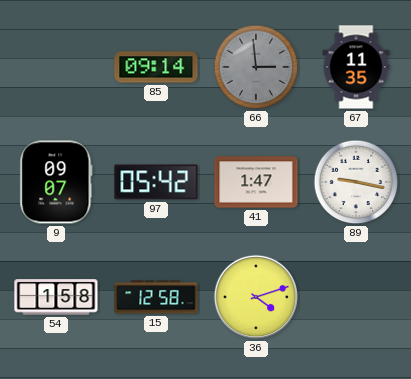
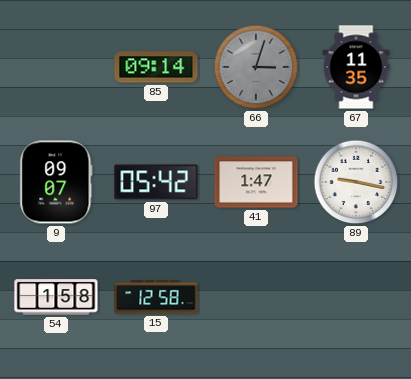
66: 2:59 -> 3:03
36: 4:12 -> none
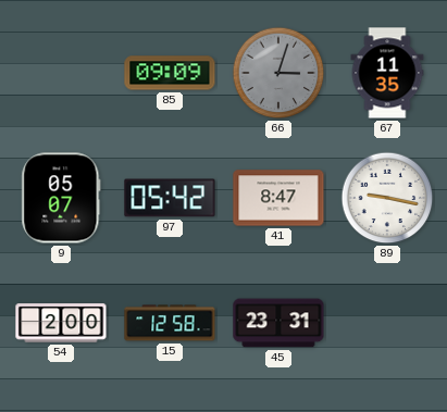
85: 09:14 -> 09:09
9: 09:07 -> 05:07
41: 1:47 -> 8:47
54: 1:58 -> 2:00
45: none -> 23:31
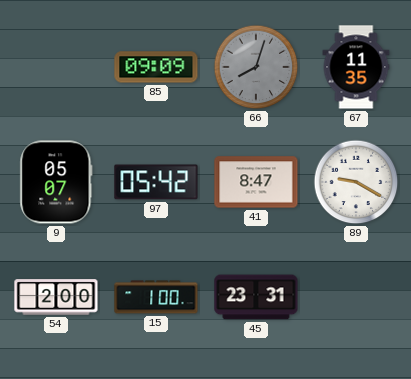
66: 3:03 -> 8:03
89: 9:17 -> 9:20
15: 12:58 -> 1:00
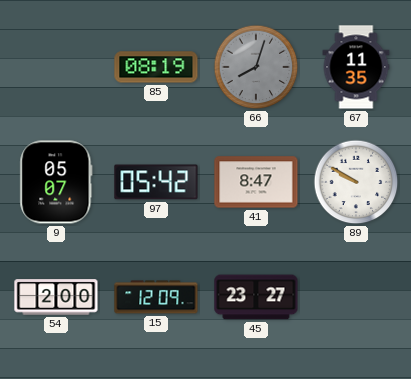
85: 09:09 -> 08:19
89: 9:20 -> 9:50
15: 1:00 -> 12:09
45: 23:31 -> 23:27
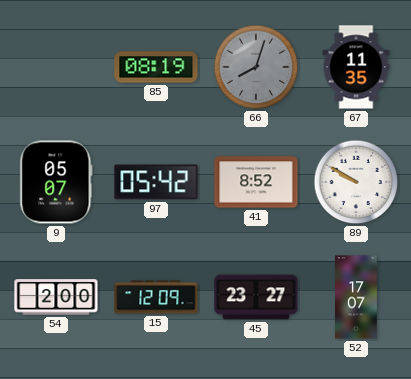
41: 8:47 -> 8:52
52: none -> 17:07
